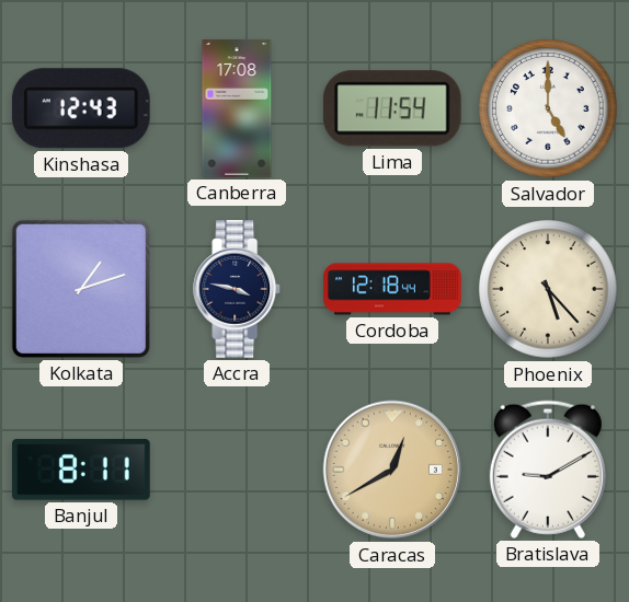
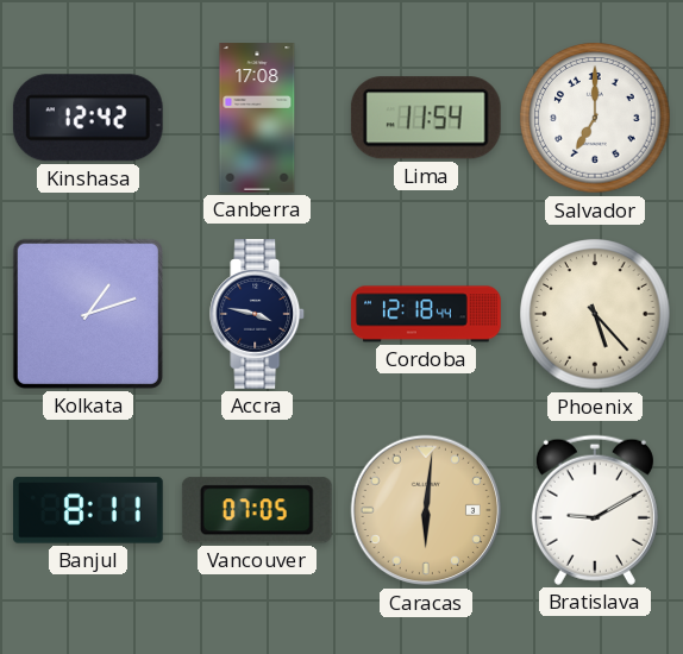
Kinshasa: 12:43 -> 12:42
Salvador: 5:00 -> 7:00
Vancouver: none -> 07:05
Caracas: 12:40 -> 6:01
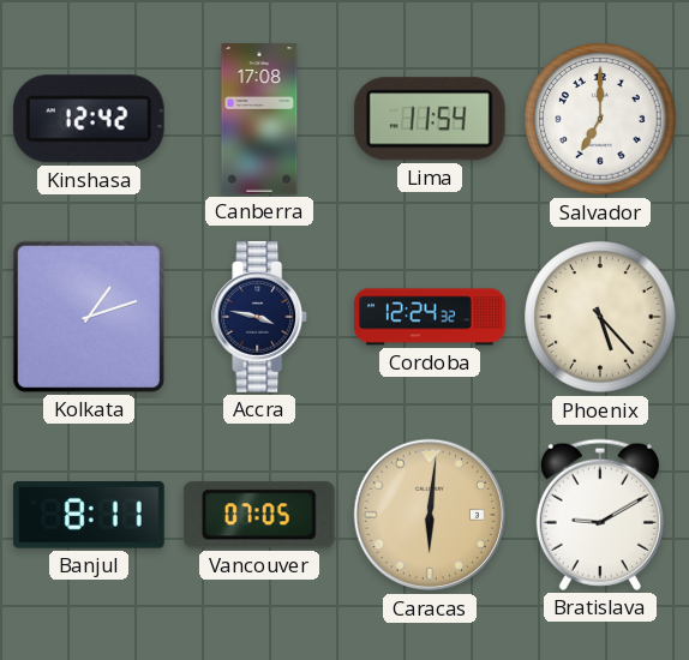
Cordoba: 12:18 -> 12:24
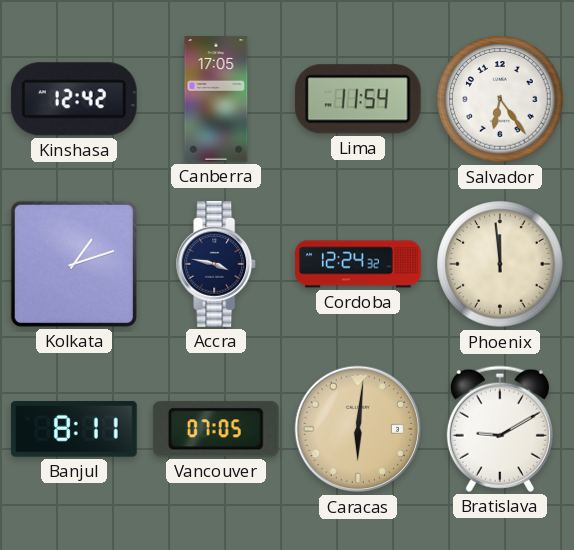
Canberra: 17:08 -> 17:05
Salvador: 7:00 -> 6:24
Phoenix: 5:23 -> 11:59
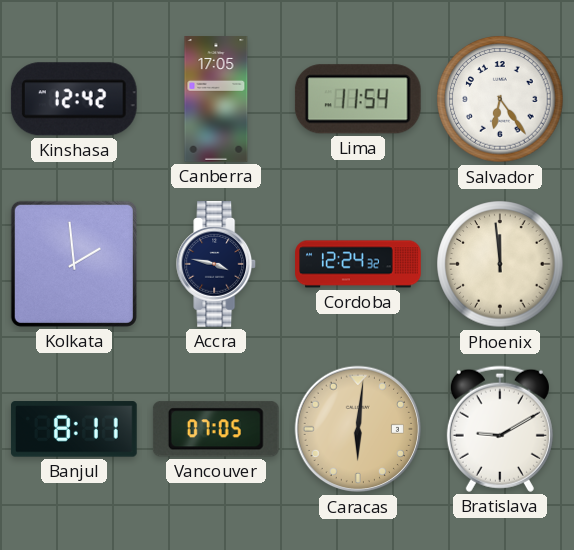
Kolkata: 1:12 -> 1:59
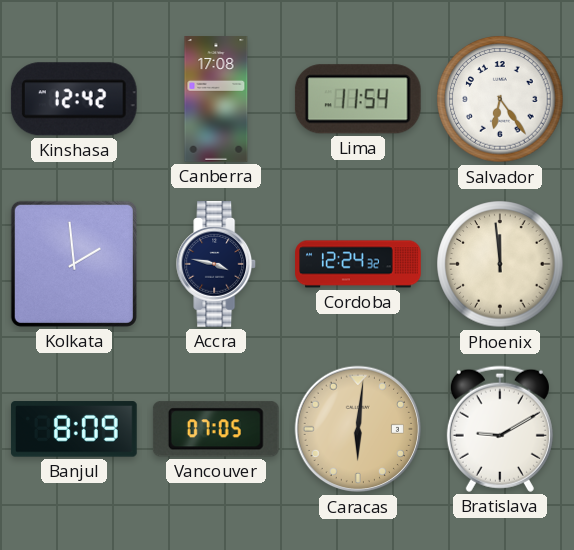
Canberra: 17:05 -> 17:08
Banjul: 8:11 -> 8:09
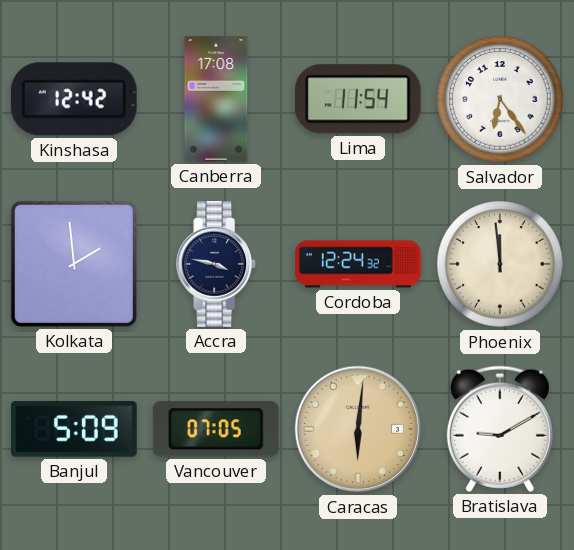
Banjul: 8:09 -> 5:09
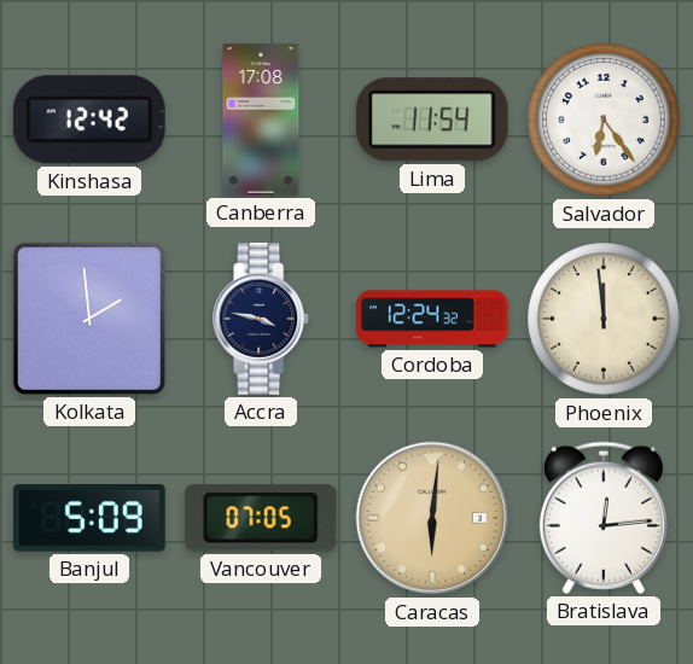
Bratislava: 9:10 -> 12:14
